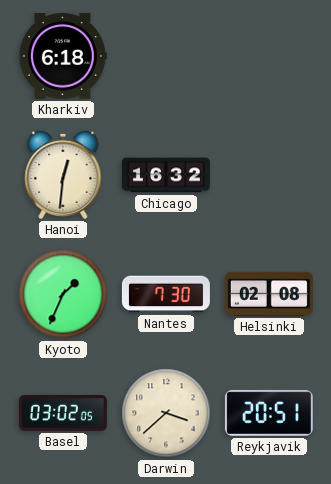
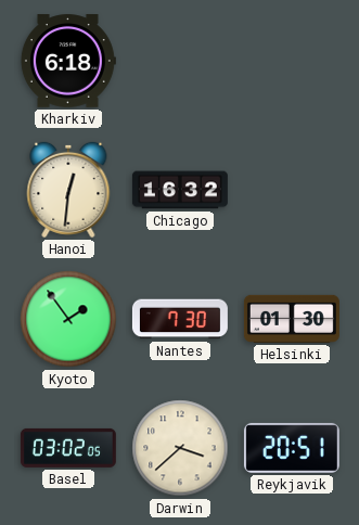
Kyoto: 1:34 -> 1:54
Helsinki: 02:08 -> 01:30
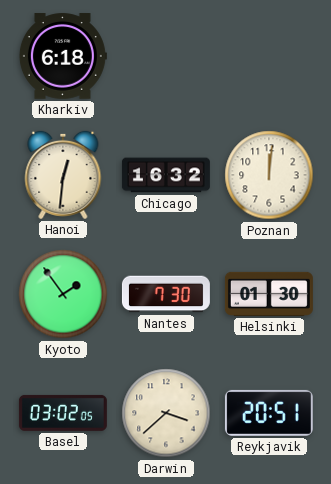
Poznan: none -> 12:01
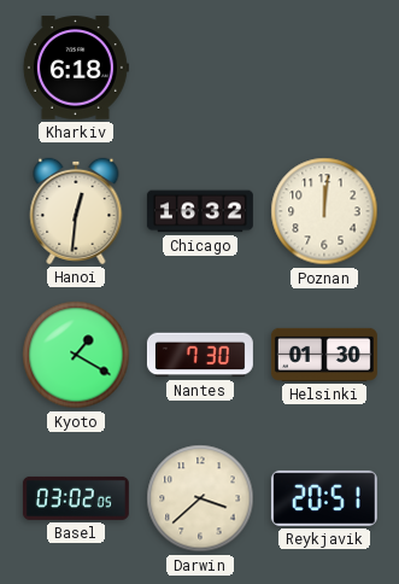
Kyoto: 1:54 -> 1:20
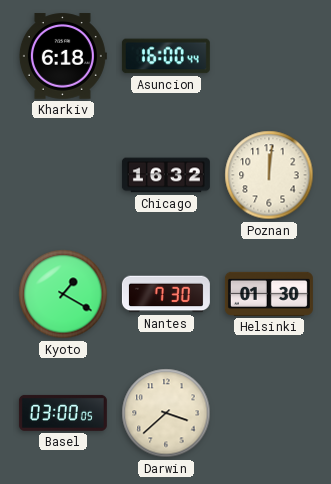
Asuncion: none -> 16:00
Hanoi: 12:31 -> none
Basel: 03:02 -> 03:00
Reykjavik: 20:51 -> none
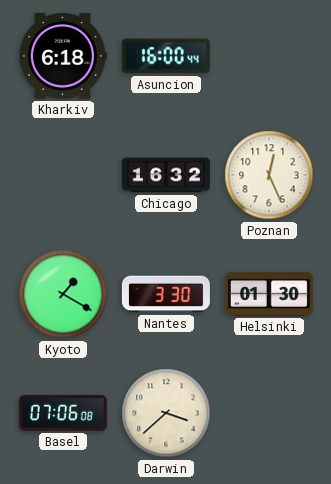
Poznan: 12:01 -> 12:26
Nantes: 7:30 -> 3:30
Basel: 03:00 -> 07:06
